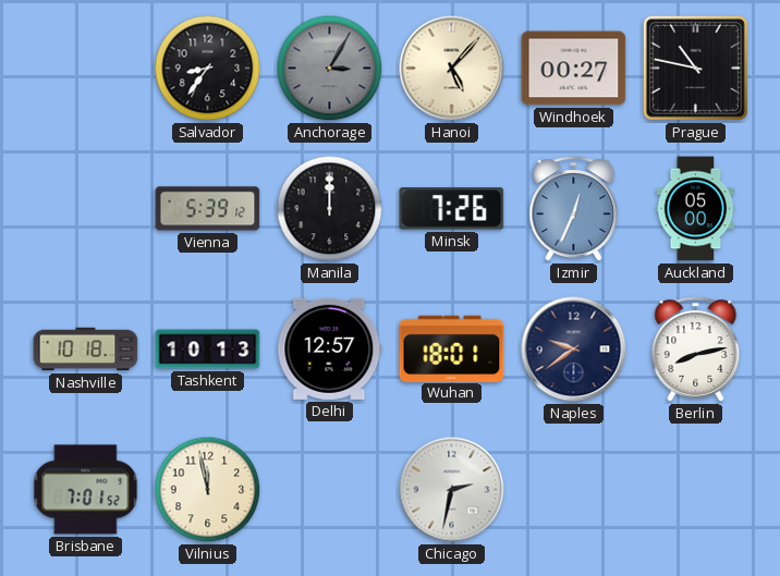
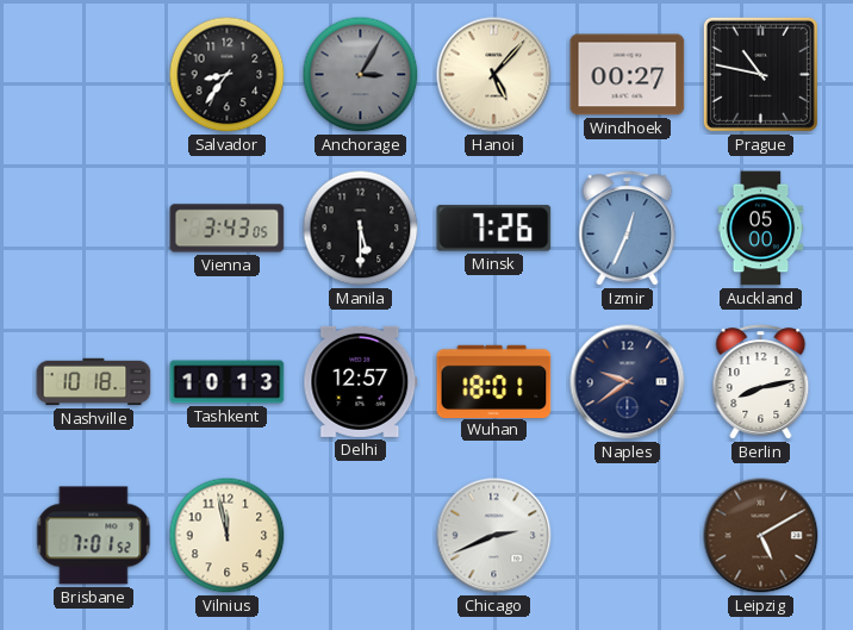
Vienna: 5:39 -> 3:43
Manila: 12:00 -> 5:30
Chicago: 2:32 -> 2:41
Leipzig: none -> 5:10
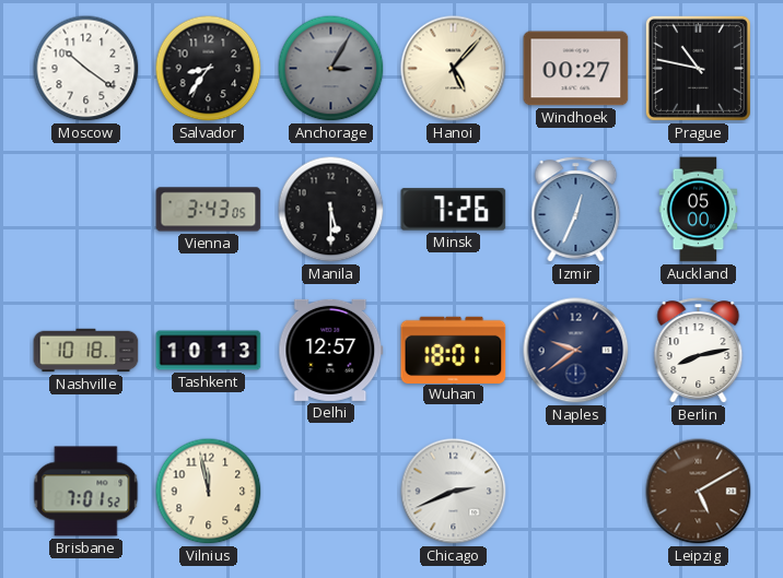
Moscow: none -> 10:21
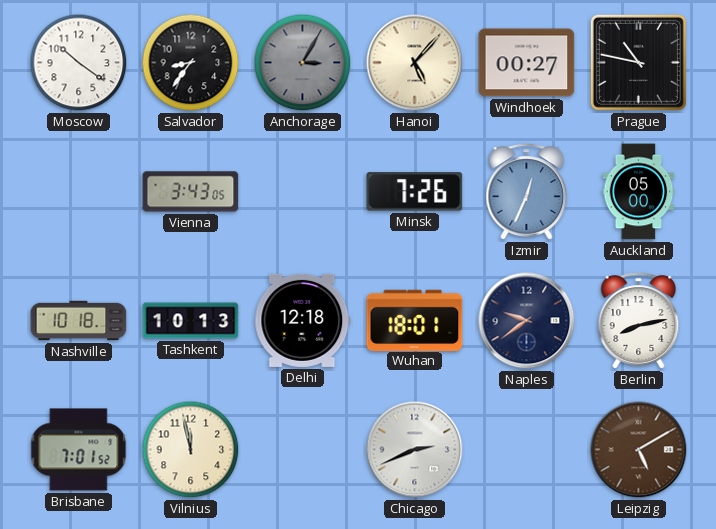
Manila: 5:30 -> none
Delhi: 12:57 -> 12:18
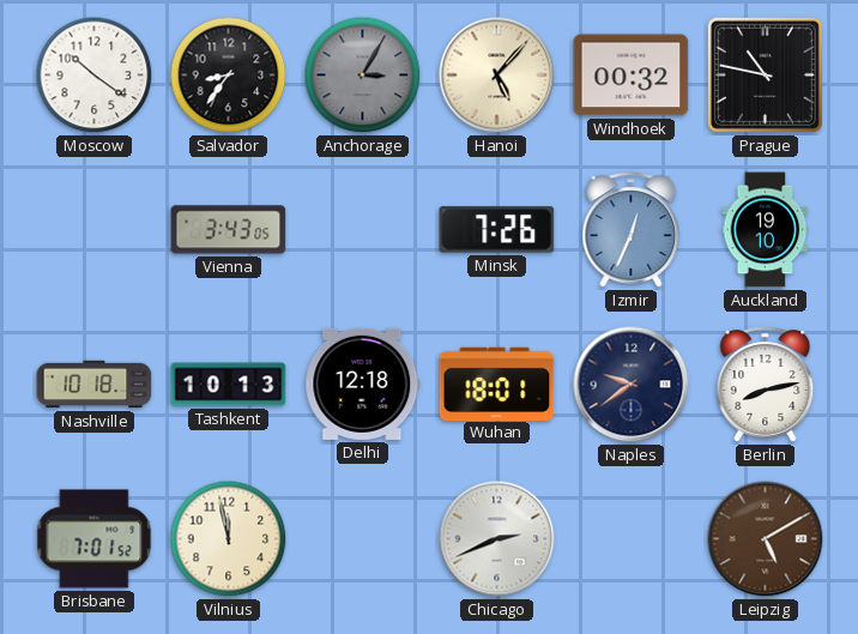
Windhoek: 00:27 -> 00:32
Auckland: 05:00 -> 19:10
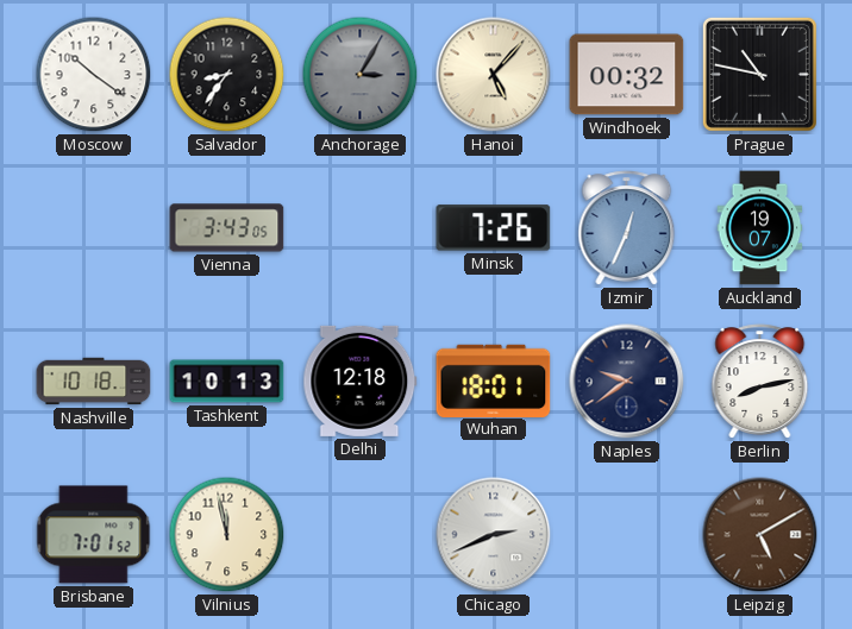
Auckland: 19:10 -> 19:07
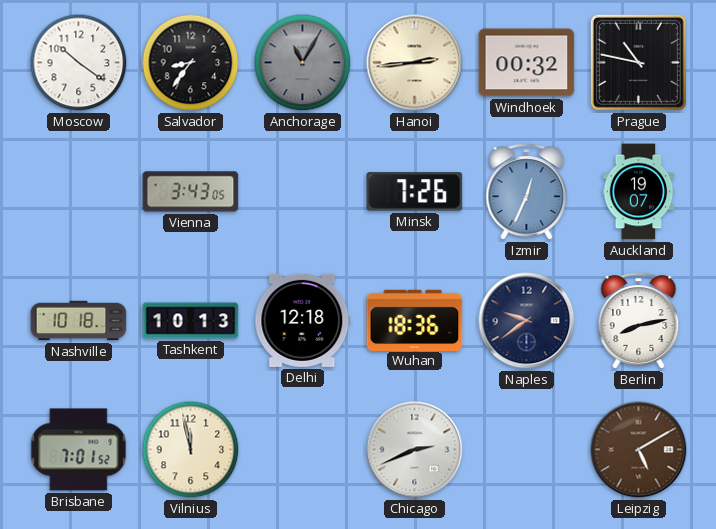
Anchorage: 3:05 -> 11:05
Hanoi: 5:07 -> 2:44
Wuhan: 18:01 -> 18:36
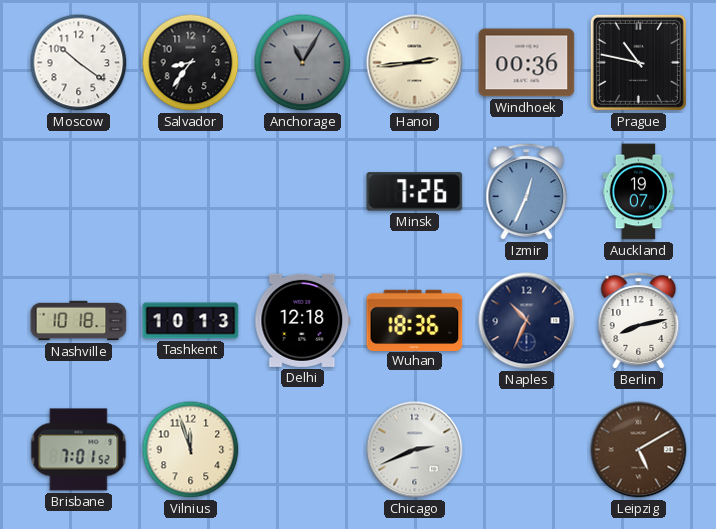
Windhoek: 00:32 -> 00:36
Vienna: 3:43 -> none
Naples: 9:39 -> 10:34
Vilnius: 11:58 -> 11:57
